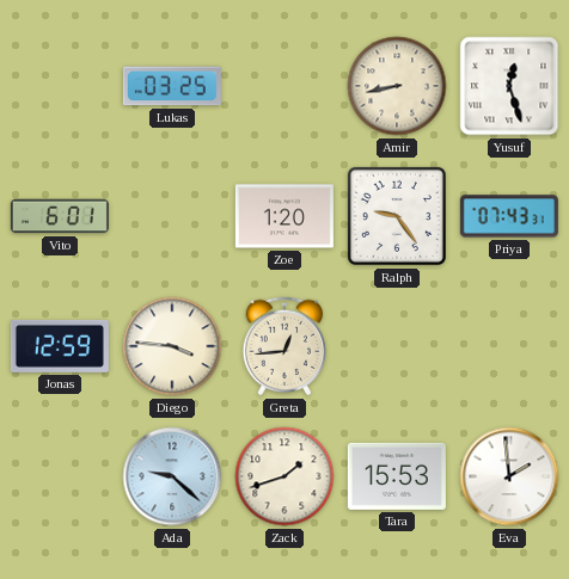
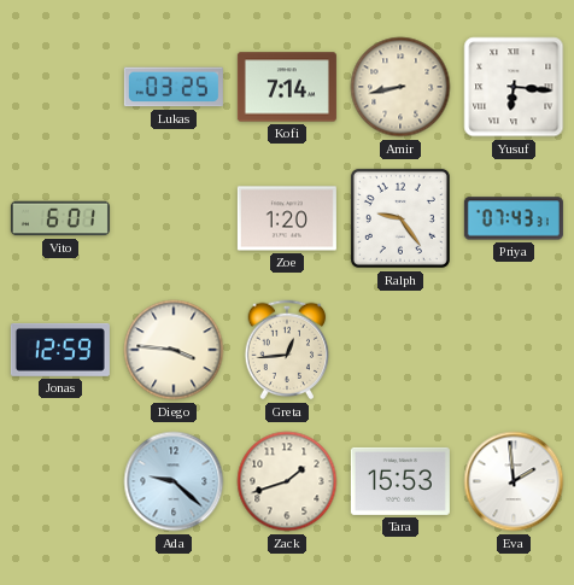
Kofi: none -> 7:14
Yusuf: 12:27 -> 6:16
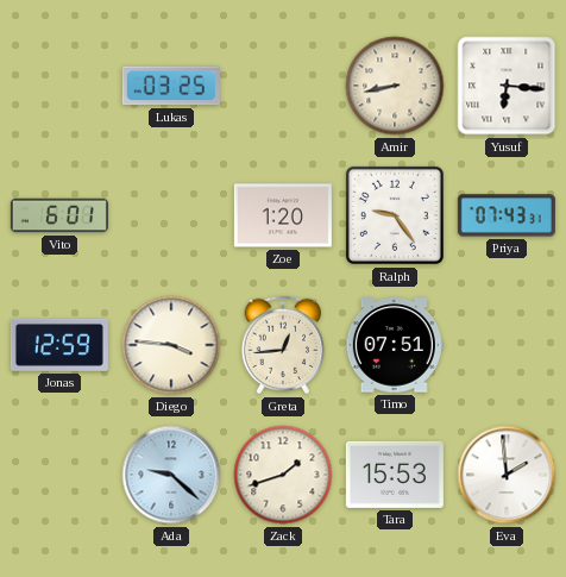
Kofi: 7:14 -> none
Timo: none -> 07:51
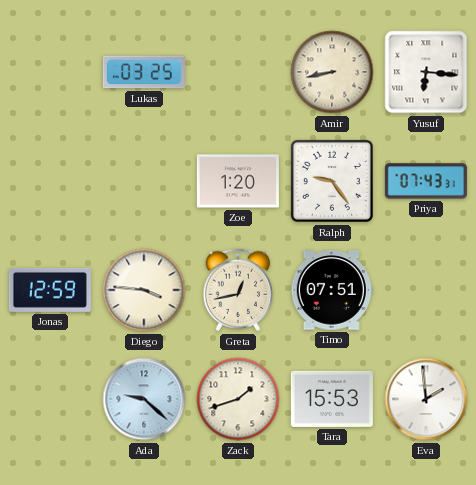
Vito: 6:01 -> none
Greta: 12:44 -> 12:43
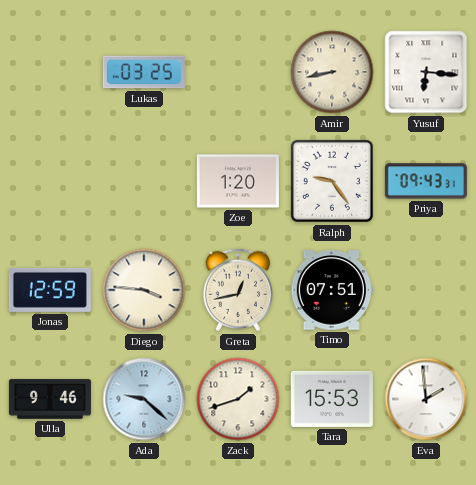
Priya: 07:43 -> 09:43
Ulla: none -> 9:46
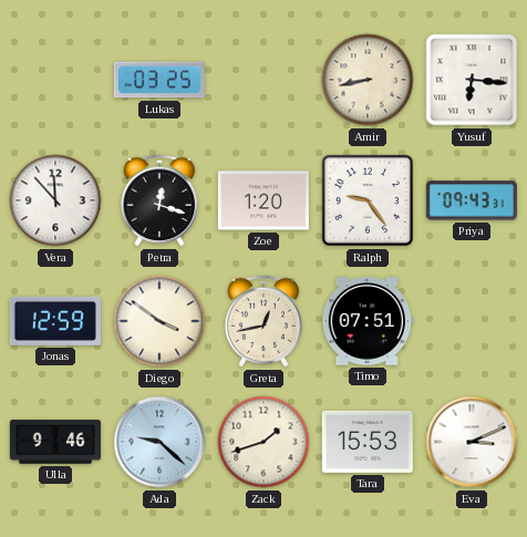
Vera: none -> 11:53
Petra: none -> 12:18
Diego: 3:46 -> 3:51
Eva: 1:59 -> 3:11
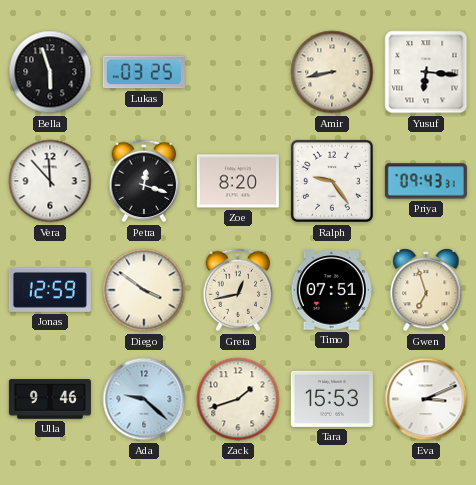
Bella: none -> 5:57
Zoe: 1:20 -> 8:20
Gwen: none -> 6:57
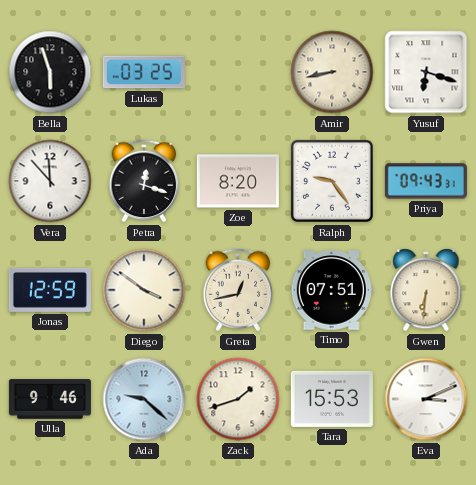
Yusuf: 6:16 -> 6:18
Gwen: 6:57 -> 6:31
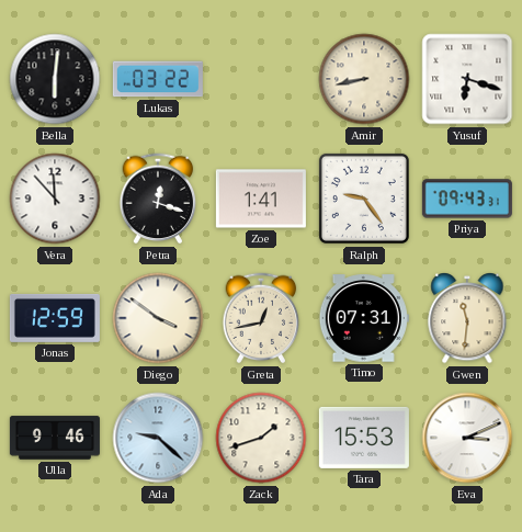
Bella: 5:57 -> 6:01
Lukas: 03:25 -> 03:22
Zoe: 8:20 -> 1:41
Timo: 07:51 -> 07:31
Gwen: 6:31 -> 11:31
